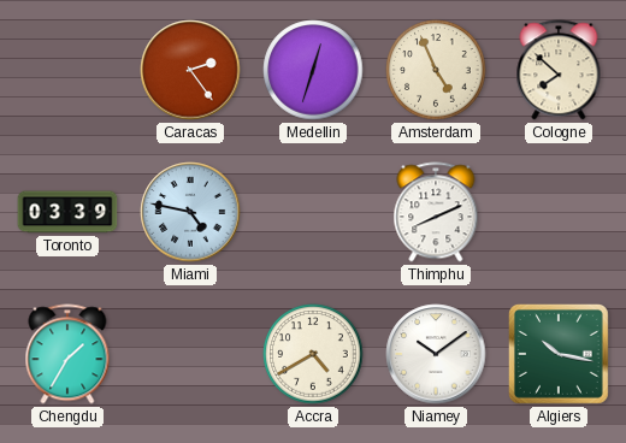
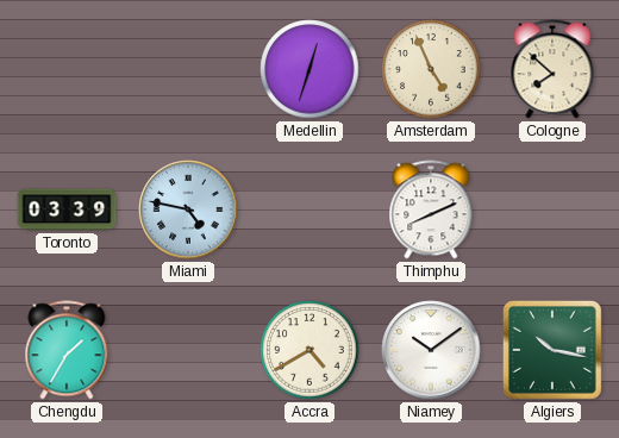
Caracas: 2:24 -> none
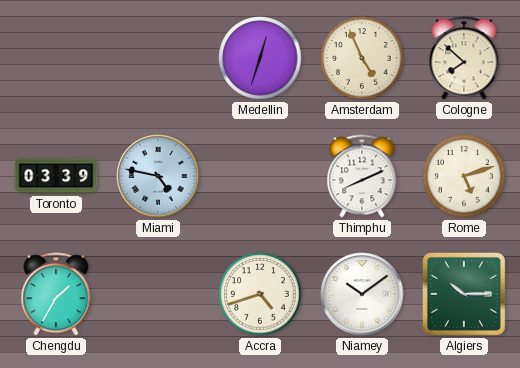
Rome: none -> 5:12
Accra: 4:40 -> 4:42
Algiers: 10:17 -> 10:15
